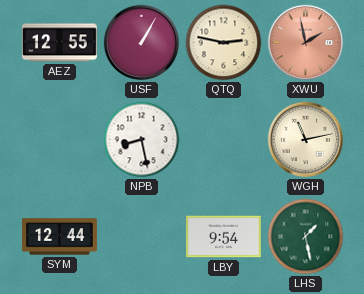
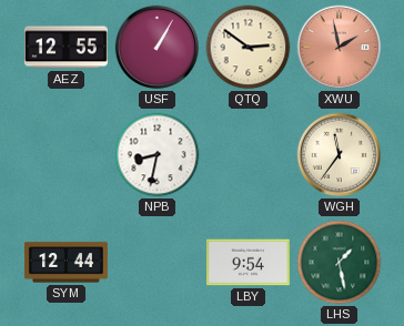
QTQ: 2:47 -> 2:51
NPB: 8:28 -> 8:32
WGH: 11:13 -> 11:36
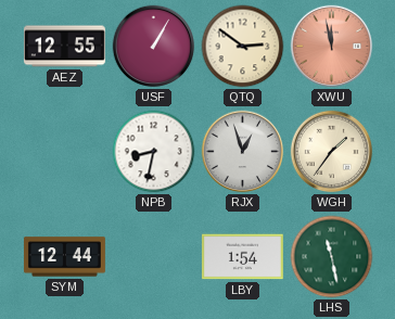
XWU: 1:58 -> 11:58
RJX: none -> 12:57
WGH: 11:36 -> 1:36
LBY: 9:54 -> 1:54
LHS: 1:28 -> 11:28
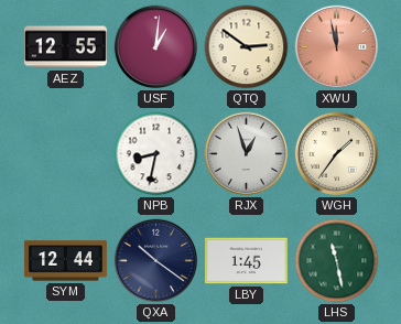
USF: 1:05 -> 1:01
QXA: none -> 10:21
LBY: 1:54 -> 1:45
